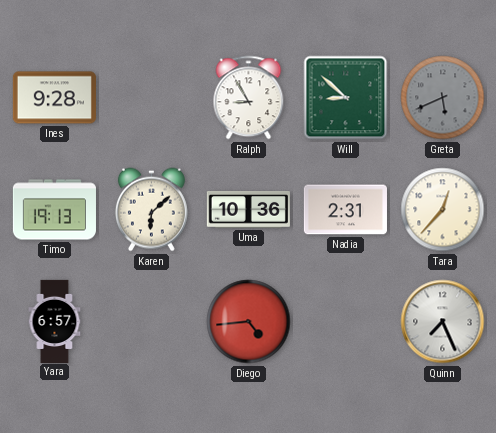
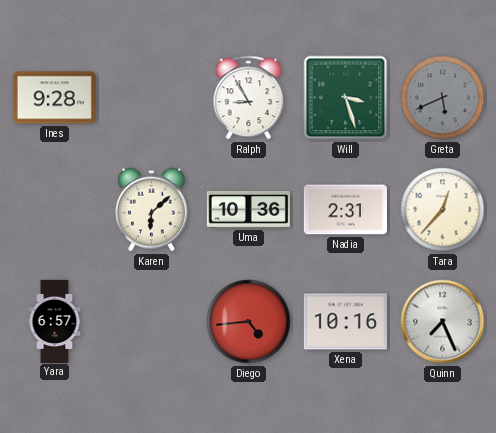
Will: 8:52 -> 3:27
Timo: 19:13 -> none
Xena: none -> 10:16
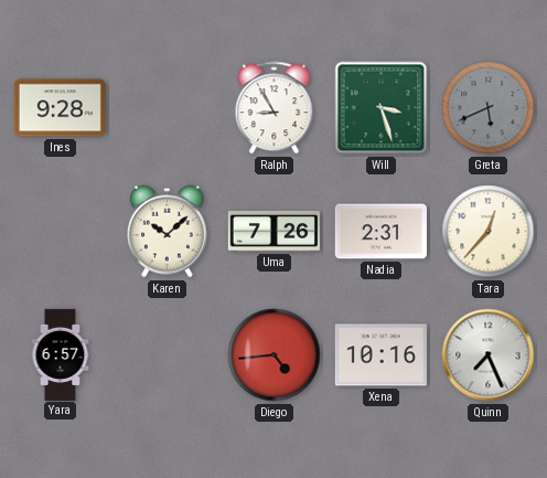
Karen: 6:08 -> 10:08
Uma: 10:36 -> 7:26
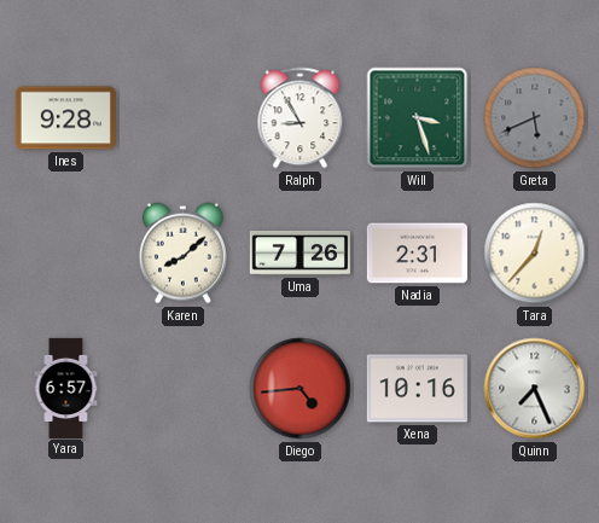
Karen: 10:08 -> 8:08
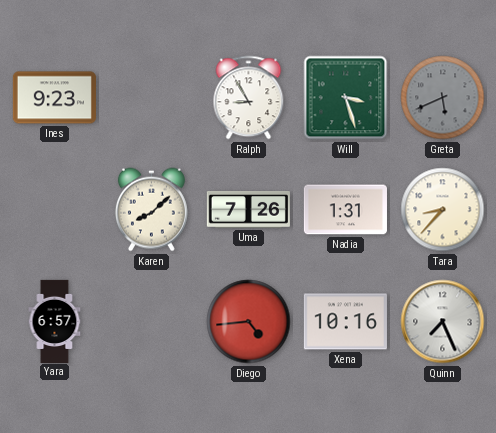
Ines: 9:28 -> 9:23
Nadia: 2:31 -> 1:31
Tara: 12:37 -> 8:37
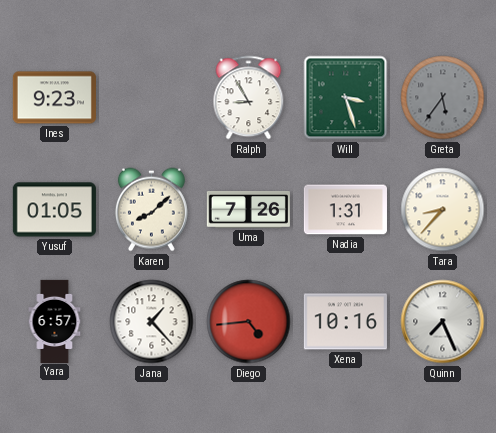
Greta: 5:41 -> 5:36
Yusuf: none -> 01:05
Jana: none -> 1:23
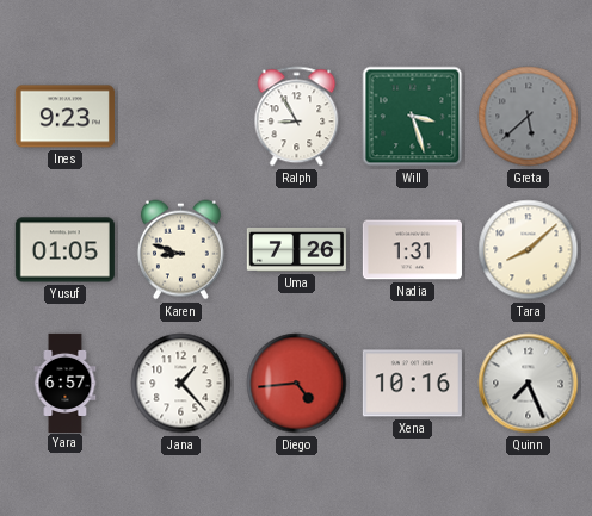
Greta: 5:36 -> 5:38
Karen: 8:08 -> 8:48
Tara: 8:37 -> 8:08
